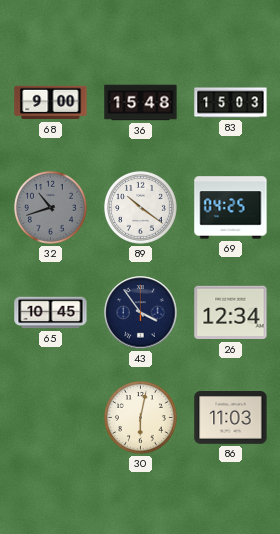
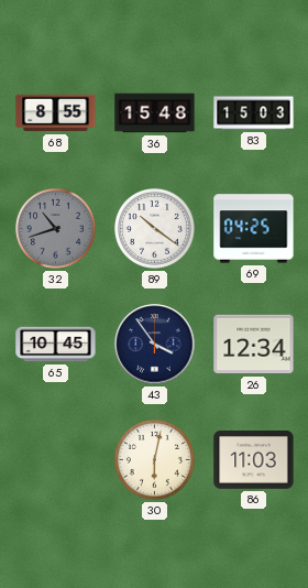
68: 9:00 -> 8:55
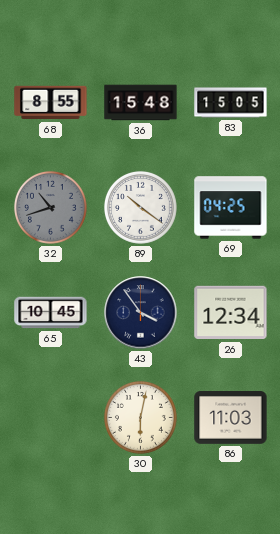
83: 15:03 -> 15:05
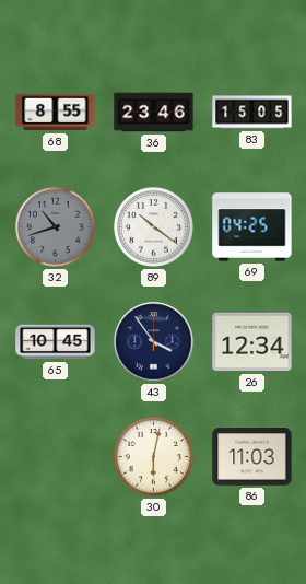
36: 15:48 -> 23:46
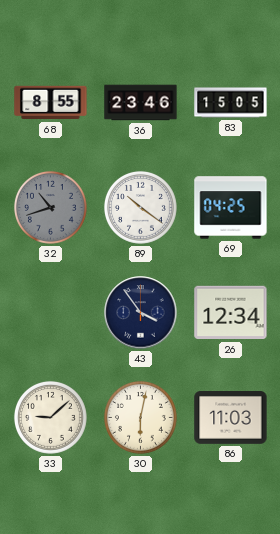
65: 10:45 -> none
33: none -> 9:08
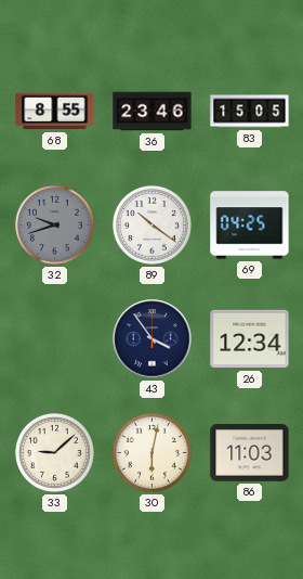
32: 10:42 -> 9:42
